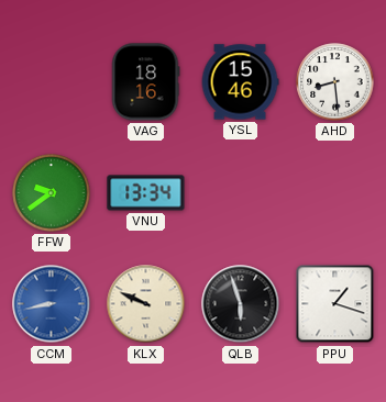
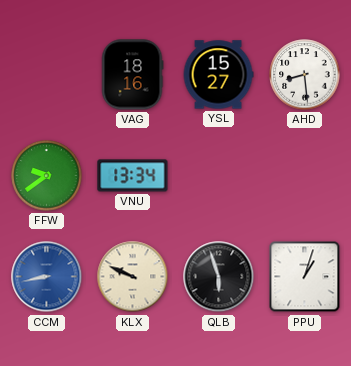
YSL: 15:46 -> 15:27
PPU: 1:18 -> 1:03
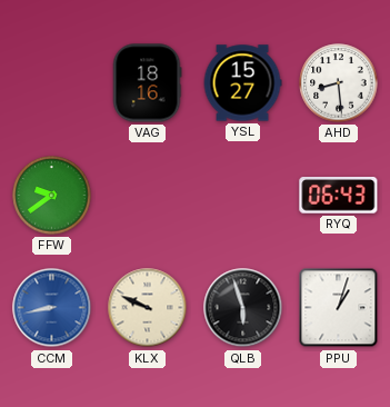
VNU: 13:34 -> none
RYQ: none -> 06:43
